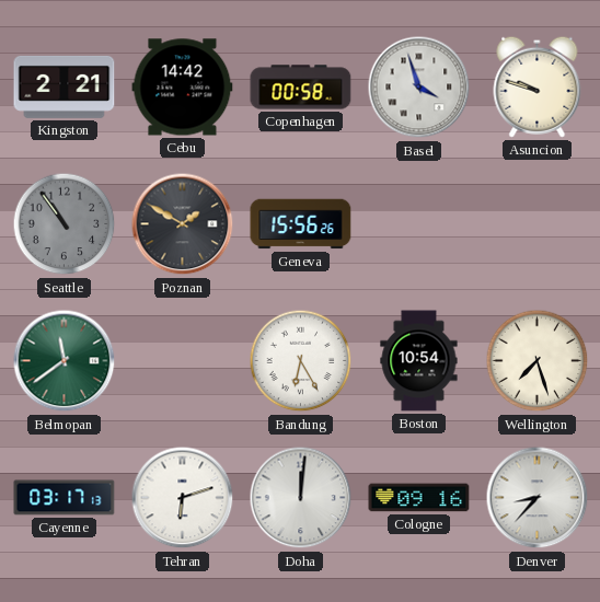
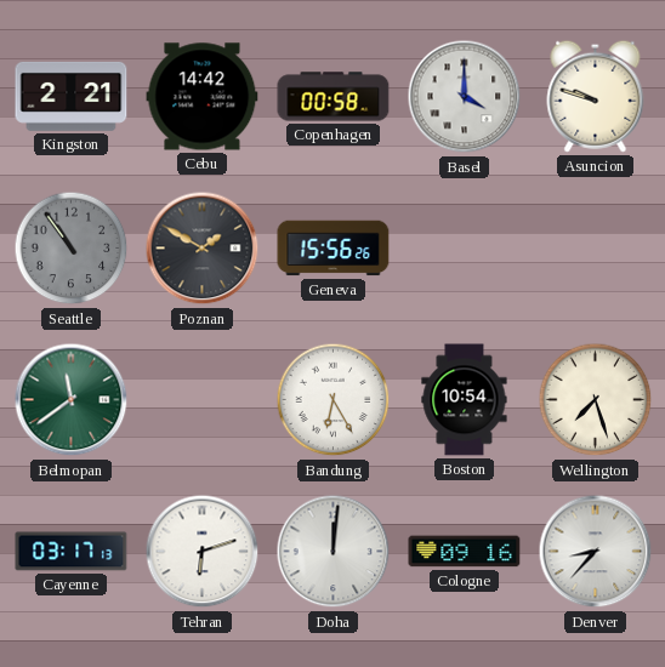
Basel: 3:57 -> 4:00
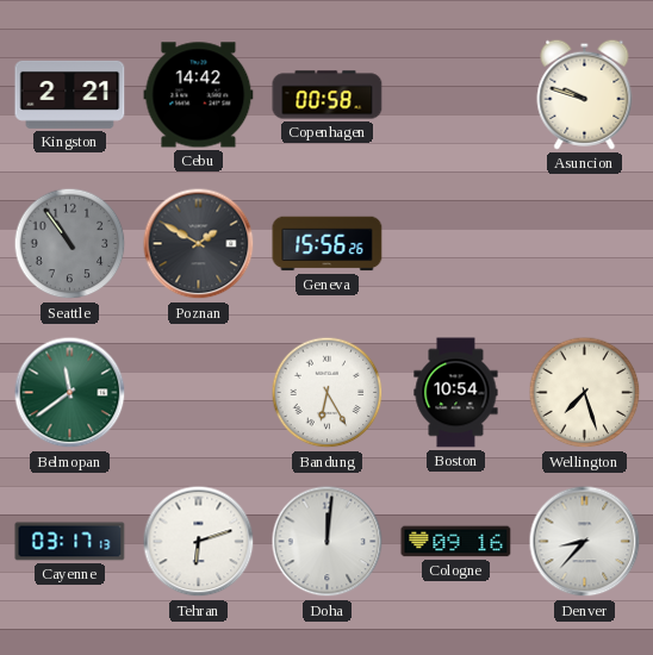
Basel: 4:00 -> none
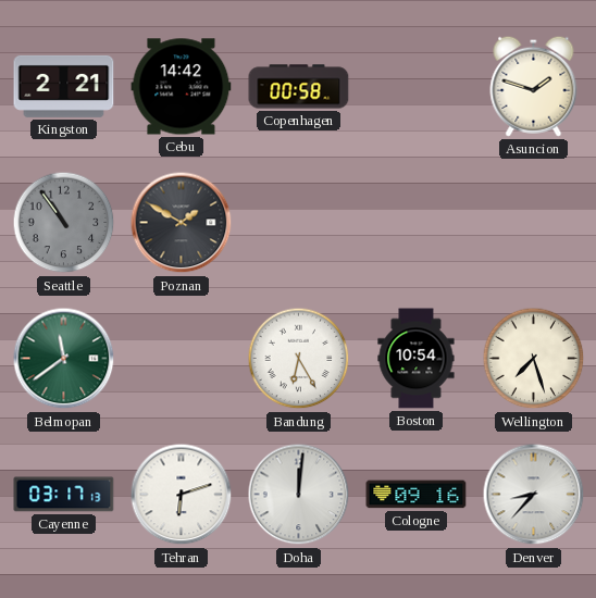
Asuncion: 9:48 -> 1:48
Geneva: 15:56 -> none
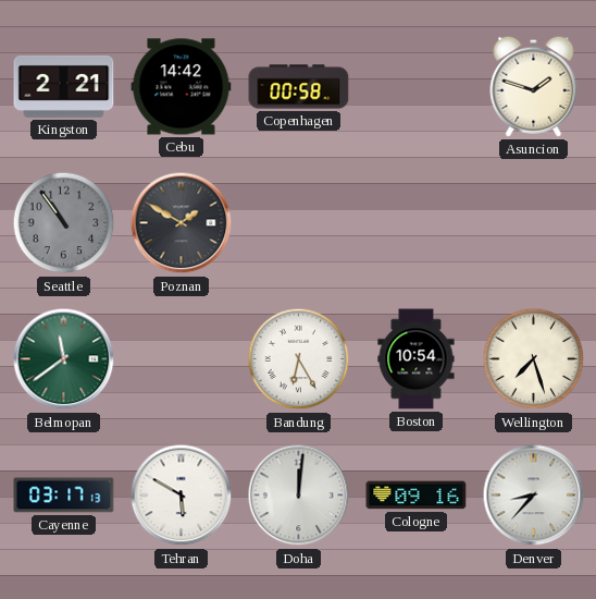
Tehran: 6:12 -> 5:50
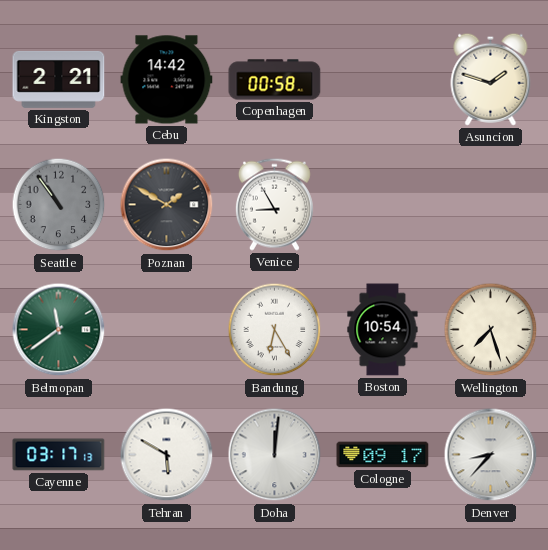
Venice: none -> 8:55
Cologne: 09:16 -> 09:17
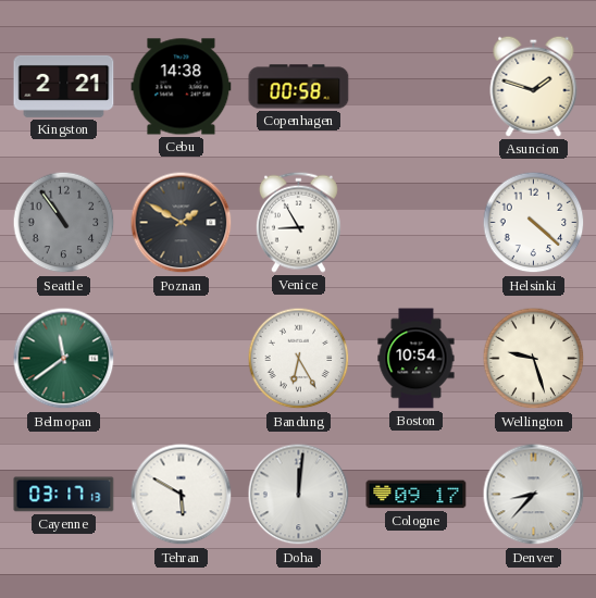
Cebu: 14:42 -> 14:38
Helsinki: none -> 4:22
Wellington: 7:27 -> 9:27
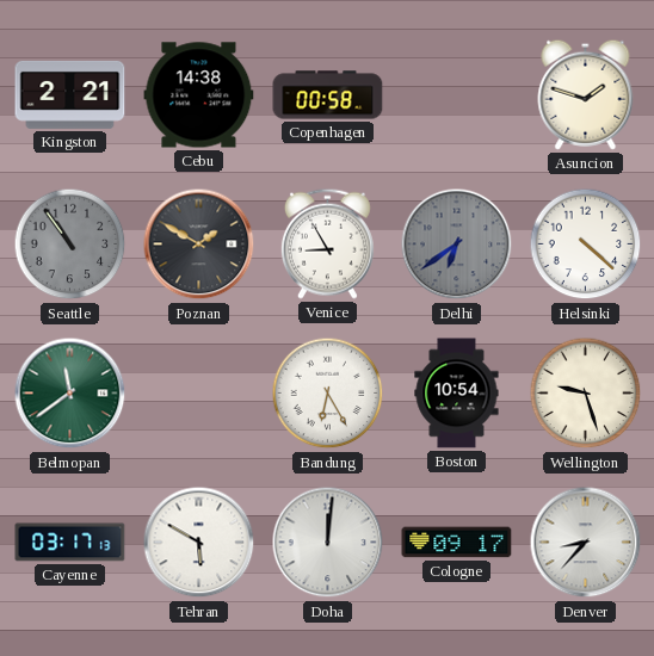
Delhi: none -> 6:39
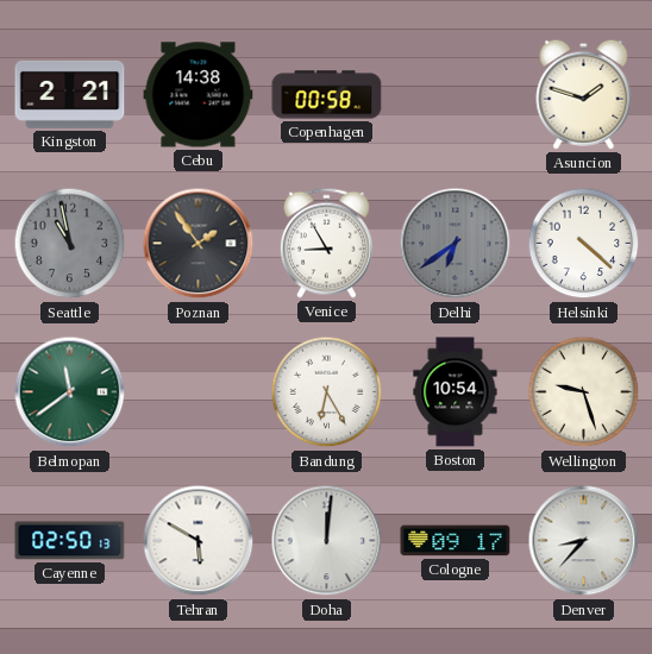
Seattle: 10:54 -> 10:58
Poznan: 1:50 -> 1:54
Cayenne: 03:17 -> 02:50
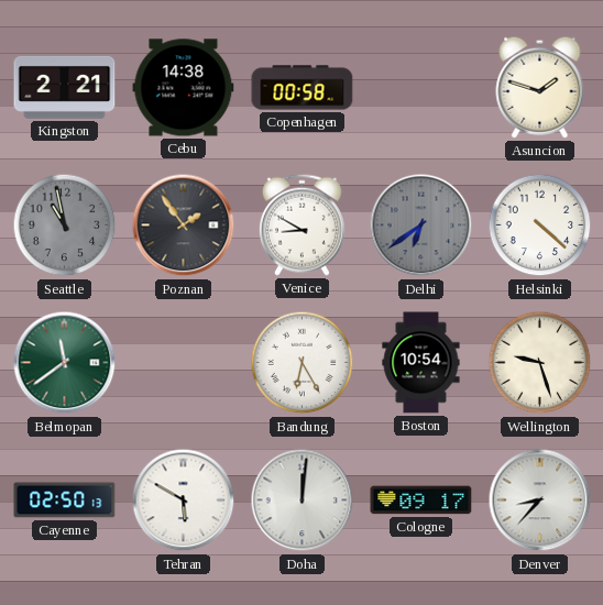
Venice: 8:55 -> 8:50
